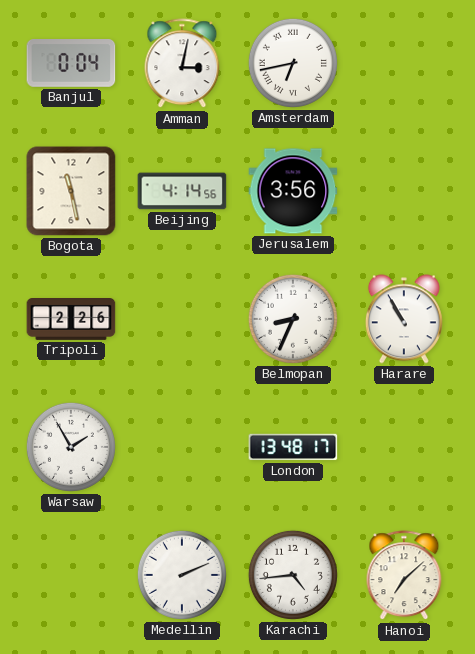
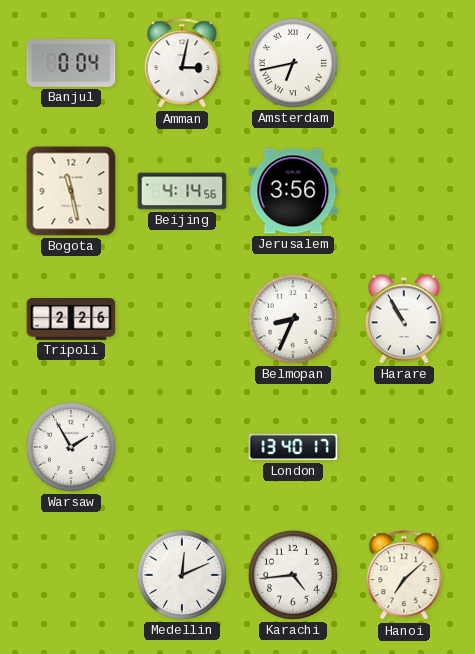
London: 13:48 -> 13:40
Medellin: 2:11 -> 12:11
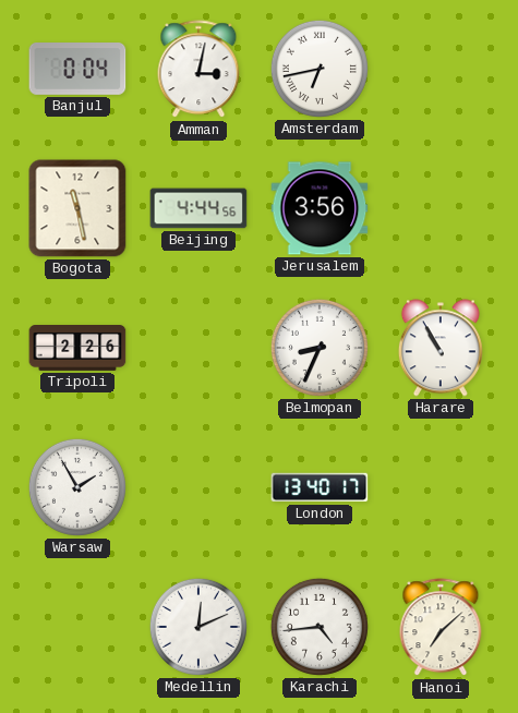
Beijing: 4:14 -> 4:44
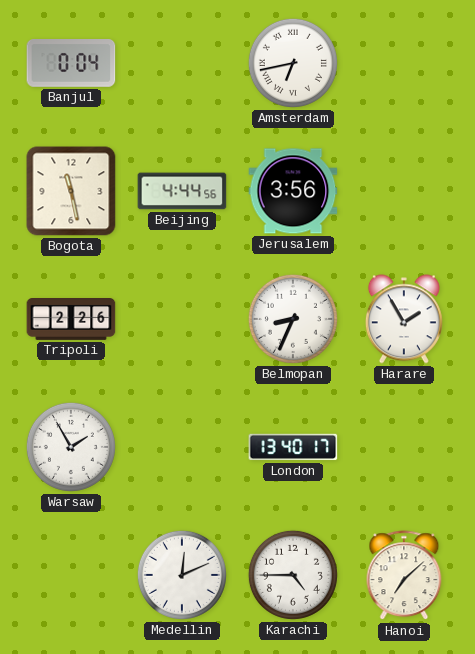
Amman: 3:02 -> none
Harare: 10:55 -> 1:55
Karachi: 4:44 -> 4:45
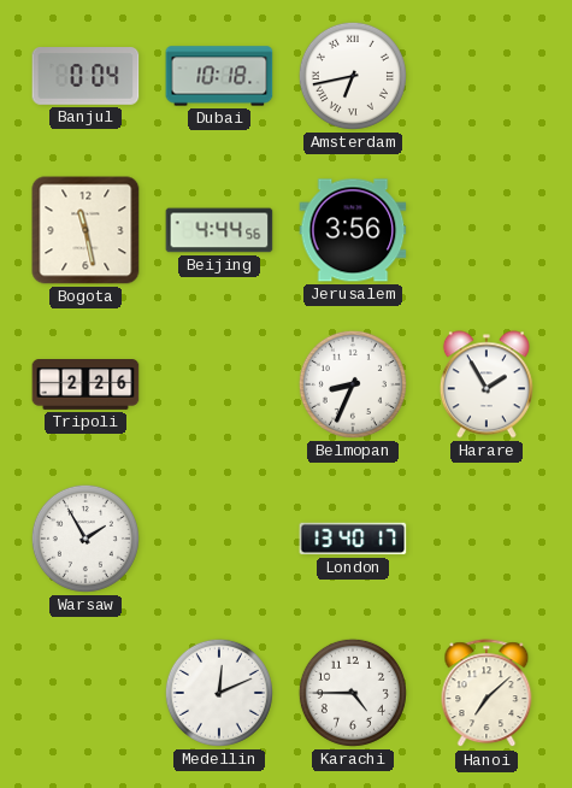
Dubai: none -> 10:18
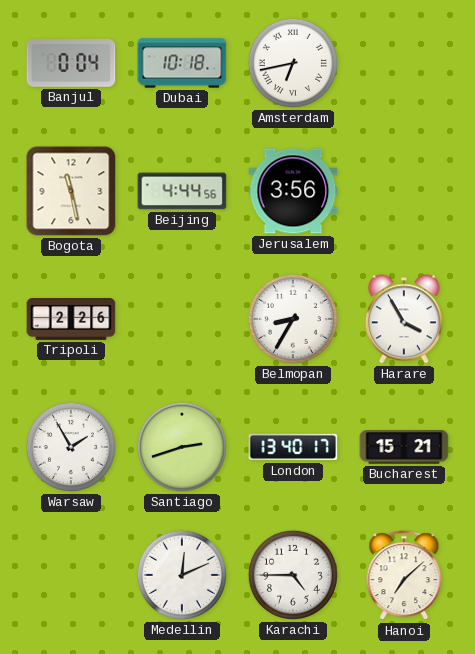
Belmopan: 8:34 -> 8:35
Harare: 1:55 -> 3:55
Santiago: none -> 2:42
Bucharest: none -> 15:21
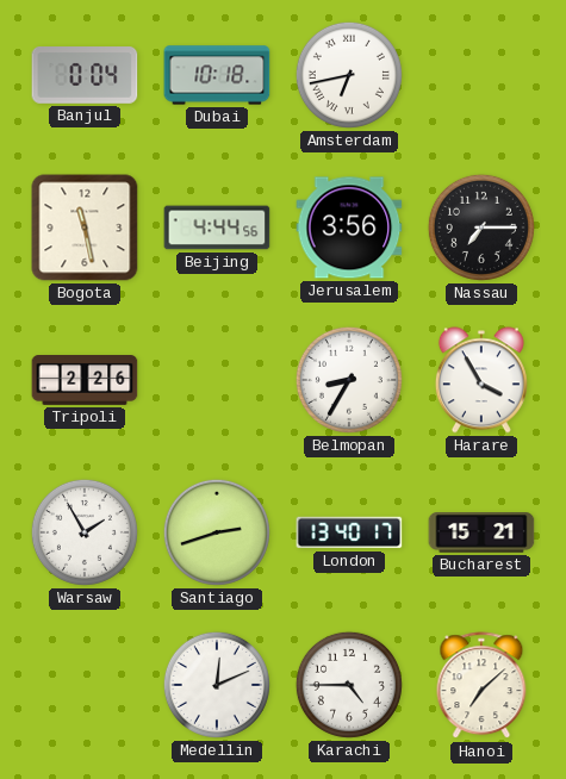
Nassau: none -> 7:15
